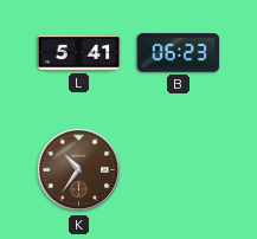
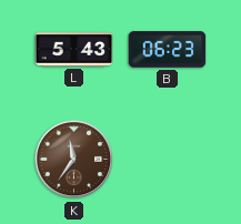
L: 5:41 -> 5:43
K: 10:36 -> 11:36
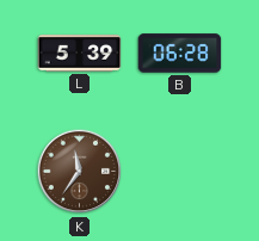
L: 5:43 -> 5:39
B: 06:23 -> 06:28
